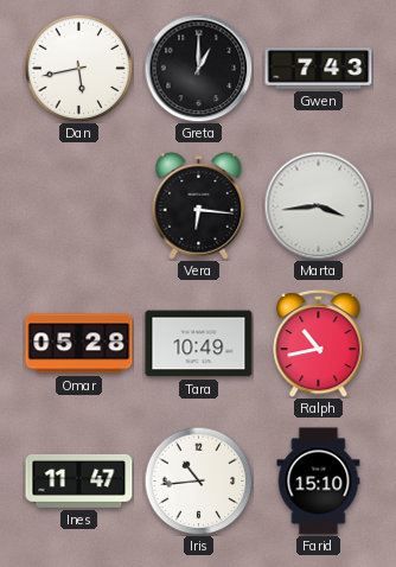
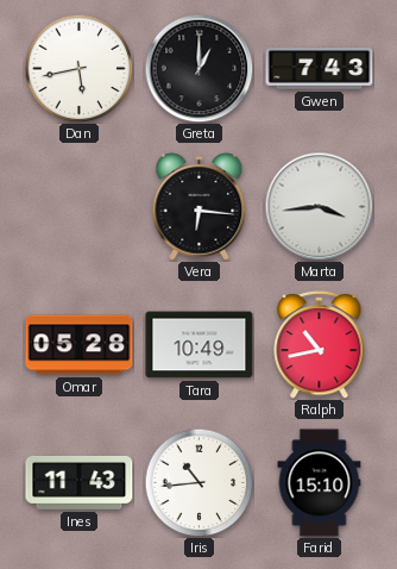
Ines: 11:47 -> 11:43
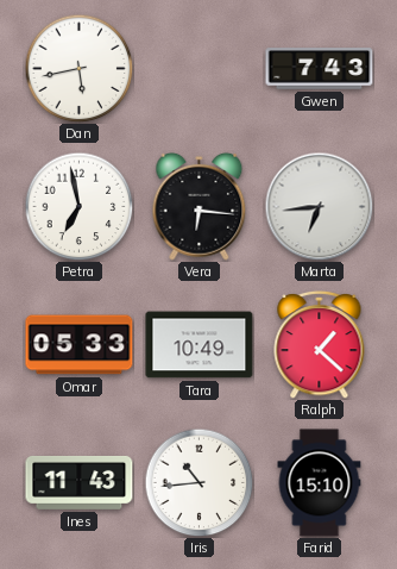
Greta: 1:00 -> none
Petra: none -> 6:58
Marta: 3:44 -> 6:44
Omar: 05:28 -> 05:33
Ralph: 10:43 -> 1:22
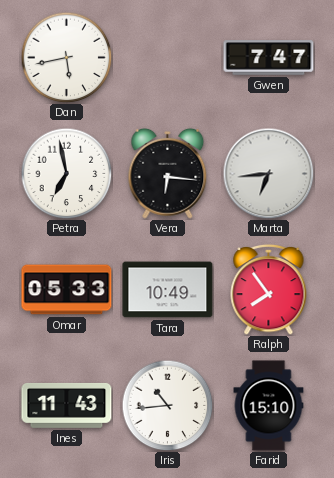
Gwen: 7:43 -> 7:47
Ralph: 1:22 -> 7:54
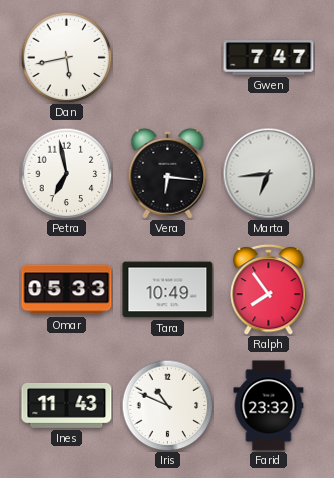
Iris: 10:44 -> 10:49
Farid: 15:10 -> 23:32
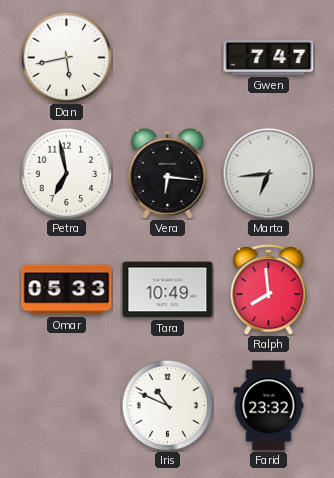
Ralph: 7:54 -> 7:59
Ines: 11:43 -> none
